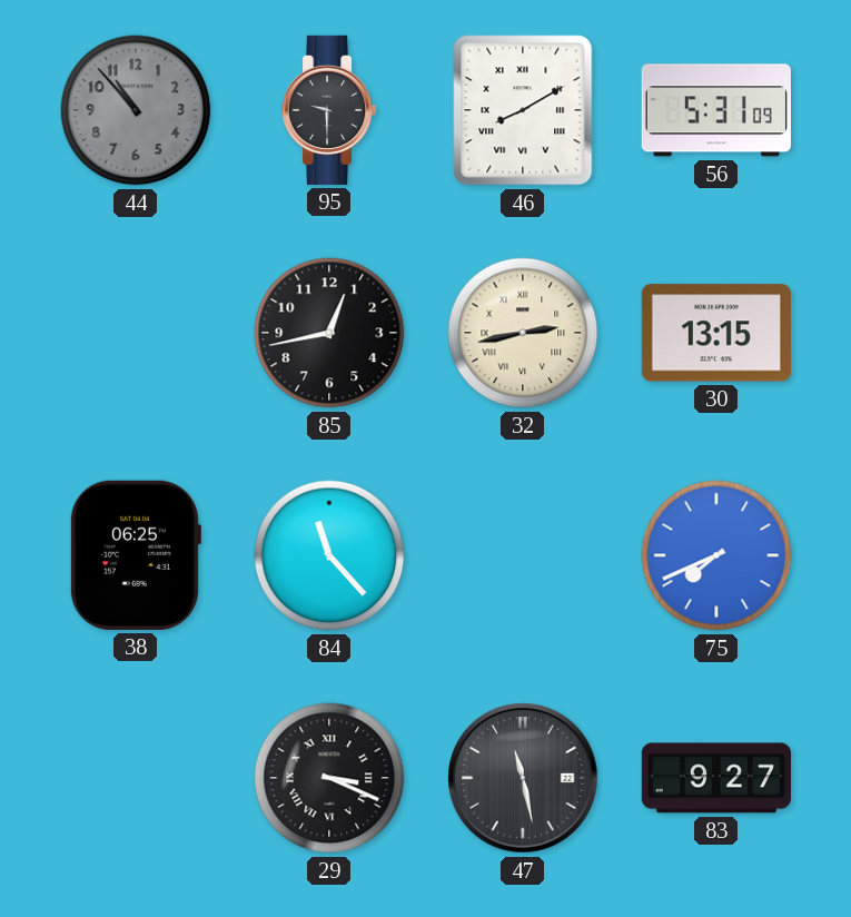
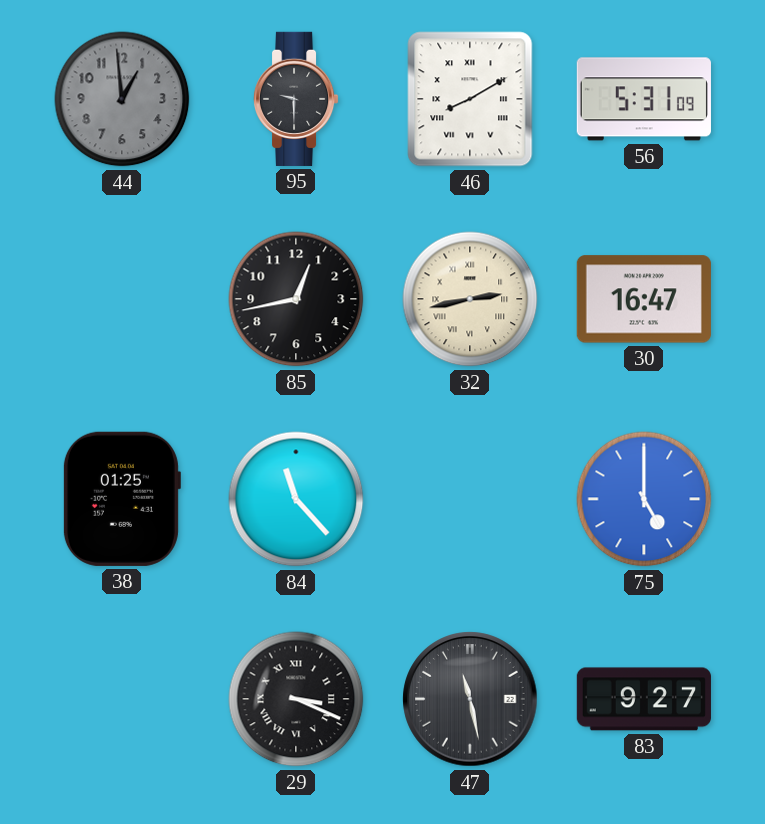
44: 10:53 -> 12:59
30: 13:15 -> 16:47
38: 06:25 -> 01:25
75: 7:41 -> 5:00
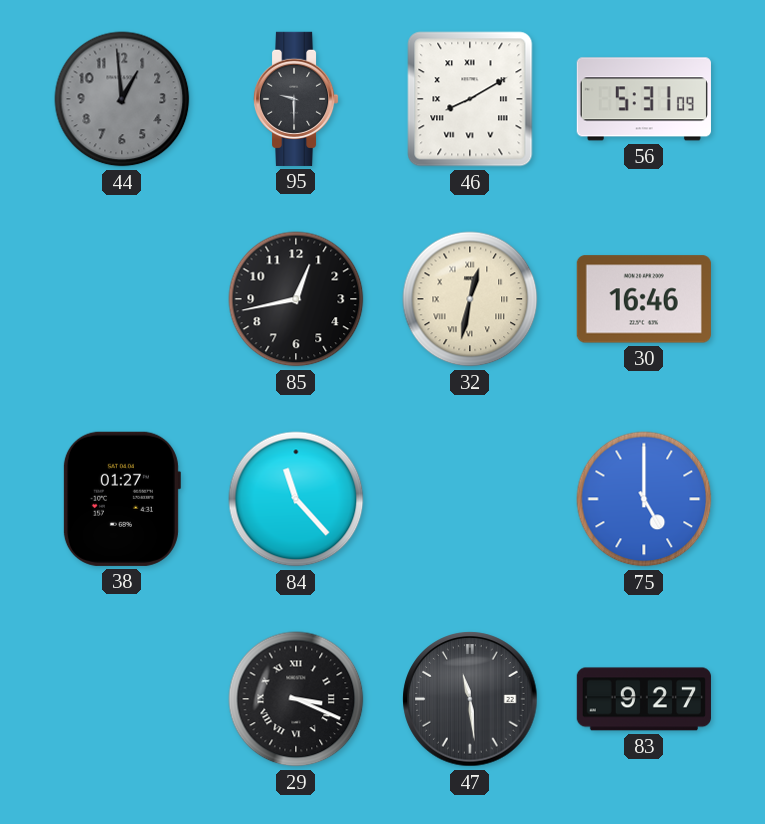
32: 2:43 -> 12:32
30: 16:47 -> 16:46
38: 01:25 -> 01:27
47: 11:28 -> 11:29
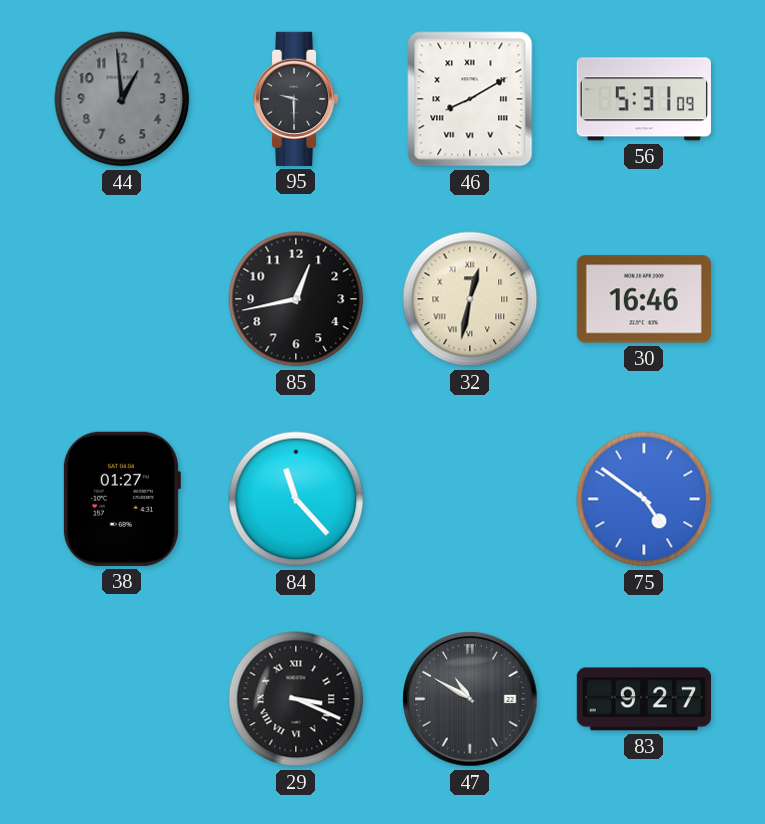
75: 5:00 -> 4:51
47: 11:29 -> 10:50
